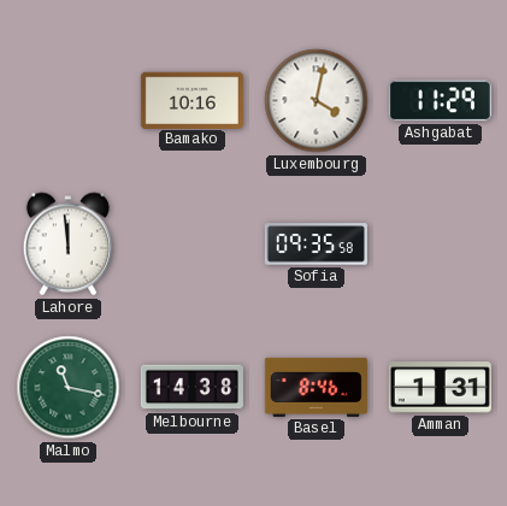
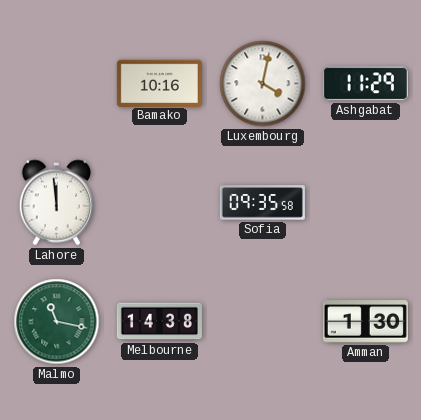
Basel: 8:46 -> none
Amman: 1:31 -> 1:30
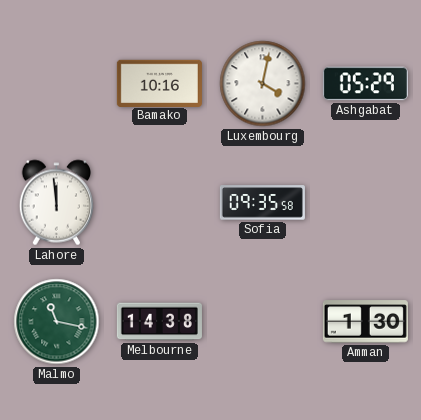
Ashgabat: 11:29 -> 05:29
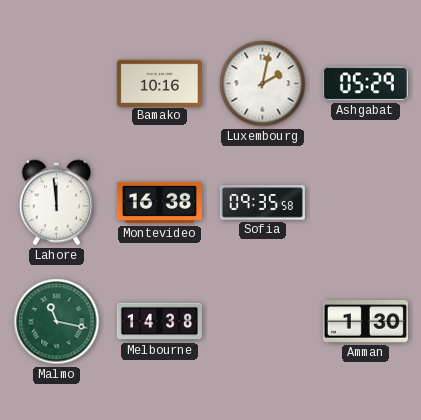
Luxembourg: 4:02 -> 2:02
Montevideo: none -> 16:38
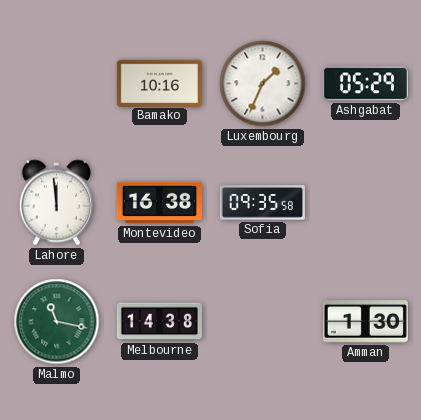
Luxembourg: 2:02 -> 1:34
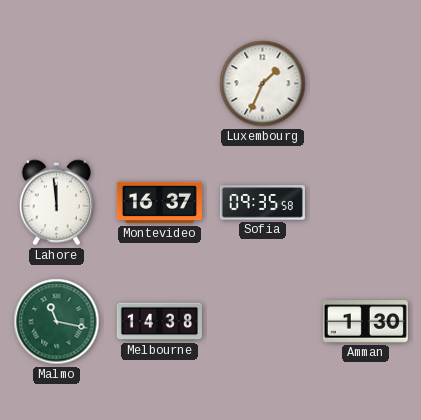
Bamako: 10:16 -> none
Ashgabat: 05:29 -> none
Montevideo: 16:38 -> 16:37
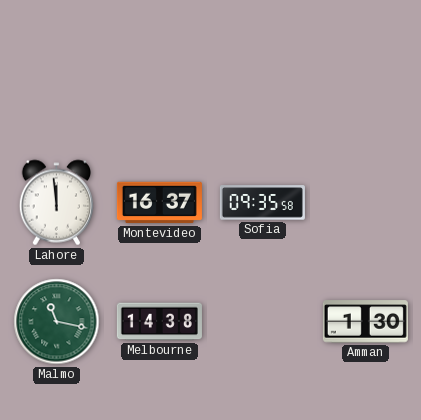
Luxembourg: 1:34 -> none
